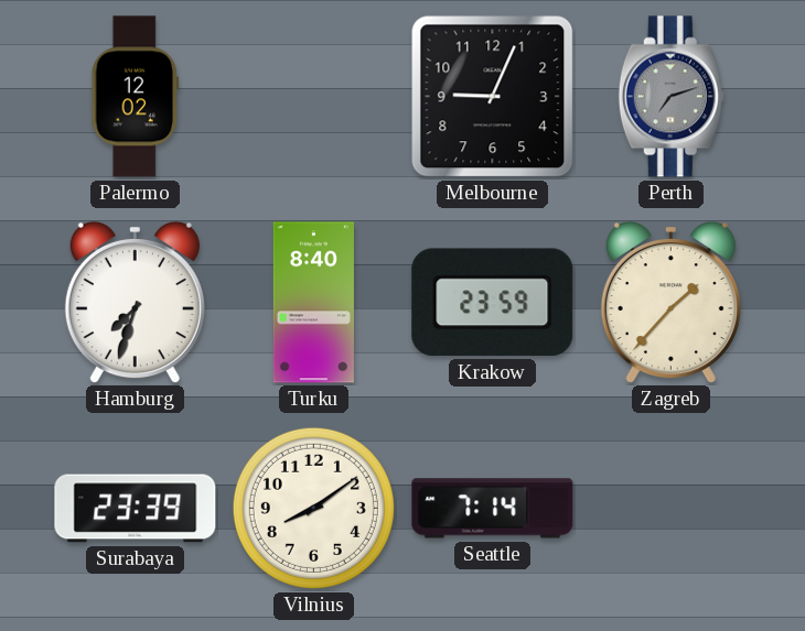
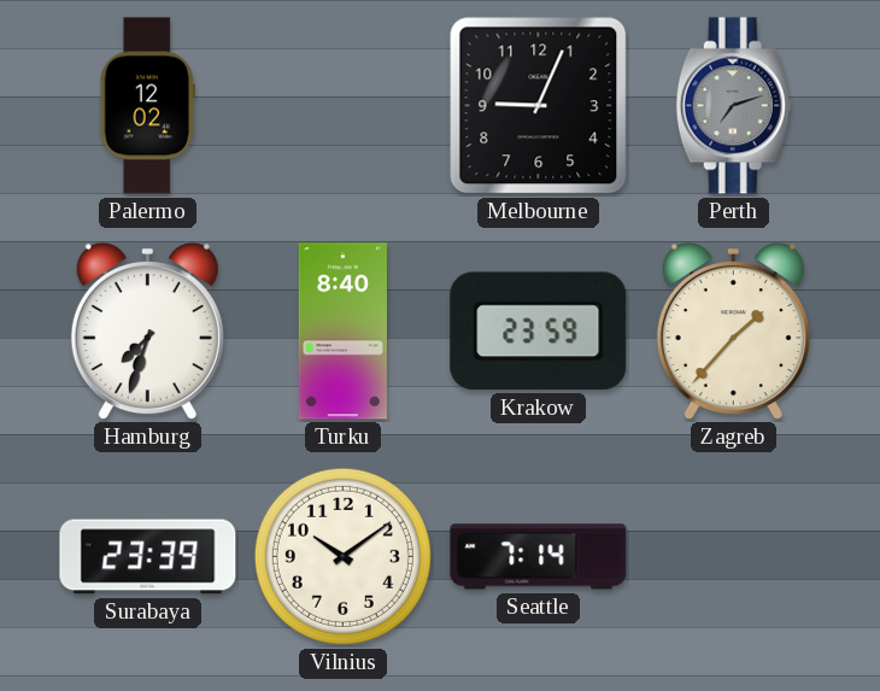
Vilnius: 8:09 -> 10:09
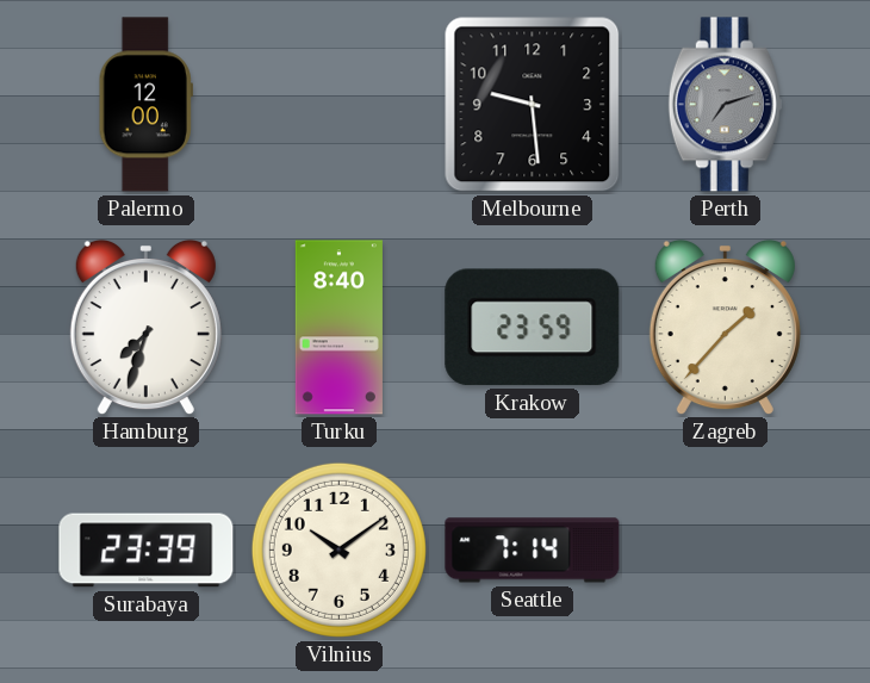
Palermo: 12:02 -> 12:00
Melbourne: 9:04 -> 9:29
